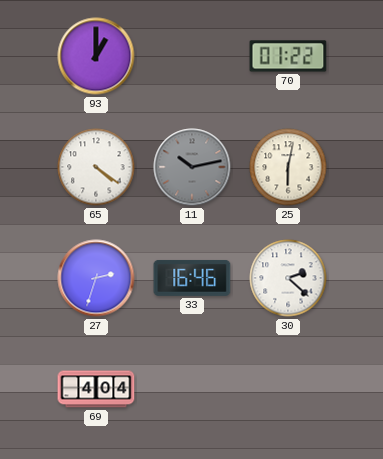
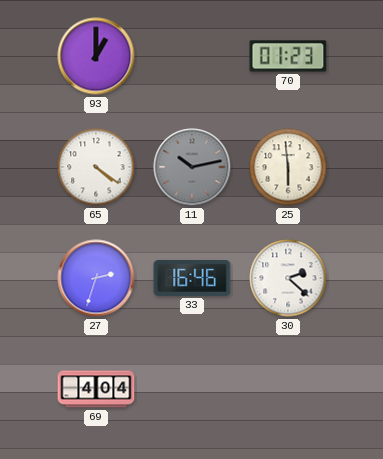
70: 01:22 -> 01:23
25: 6:02 -> 5:59
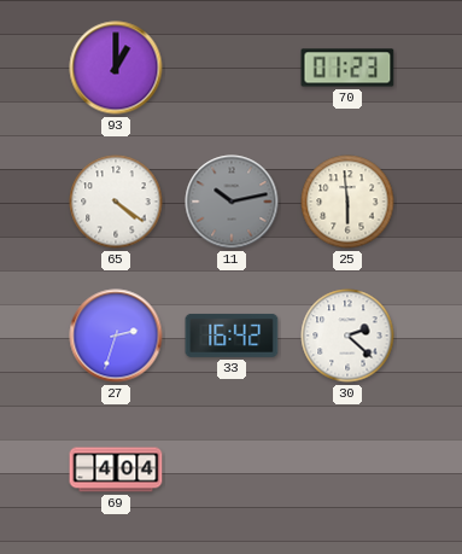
33: 16:46 -> 16:42
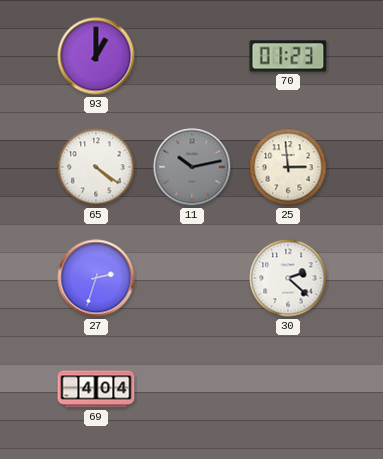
25: 5:59 -> 2:59
33: 16:42 -> none
